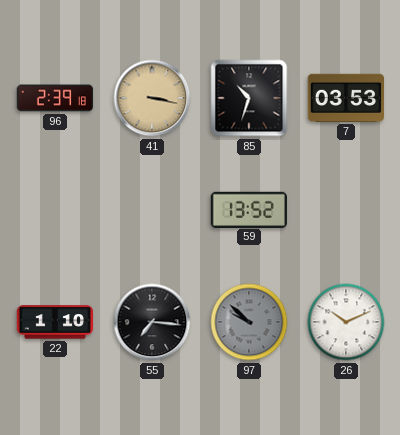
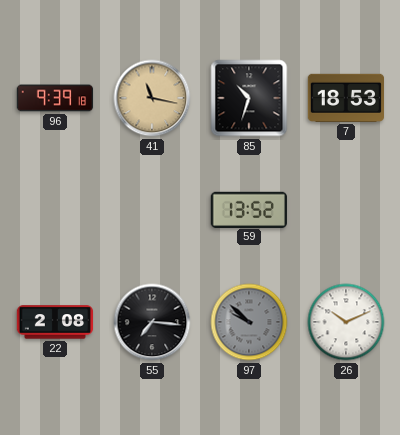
96: 2:39 -> 9:39
41: 3:17 -> 11:17
7: 03:53 -> 18:53
22: 1:10 -> 2:08
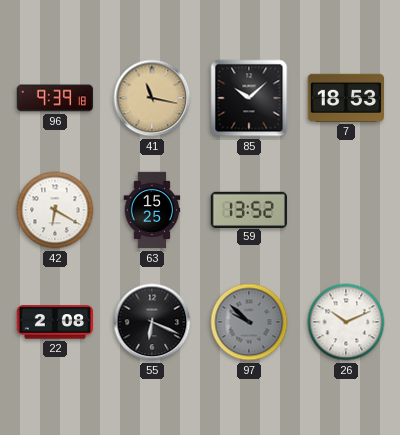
85: 10:33 -> 10:08
42: none -> 6:20
63: none -> 15:25
55: 7:16 -> 6:19
